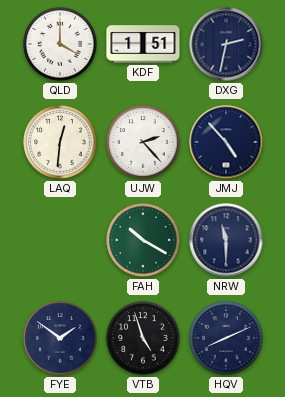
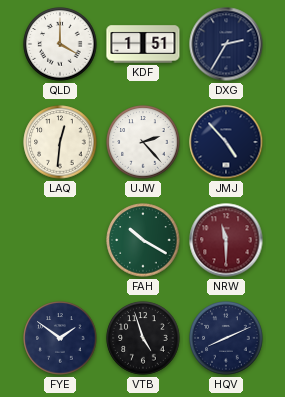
DXG: 2:32 -> 2:35
NRW dial: navy -> burgundy
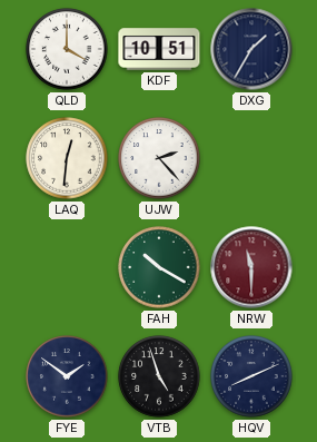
KDF: 1:51 -> 10:51
DXG: 2:35 -> 1:35
JMJ: 4:53 -> none
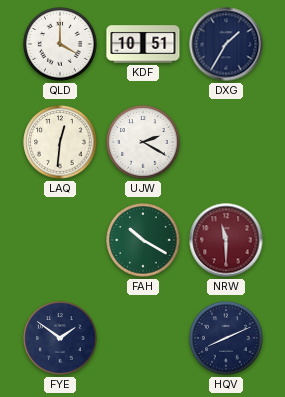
UJW: 2:23 -> 2:20
VTB: 4:57 -> none
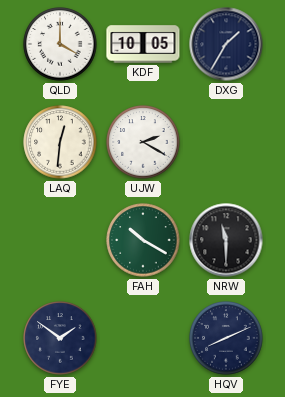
KDF: 10:51 -> 10:05
NRW dial: burgundy -> black
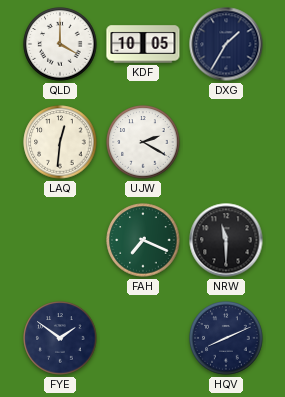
FAH: 10:20 -> 7:19
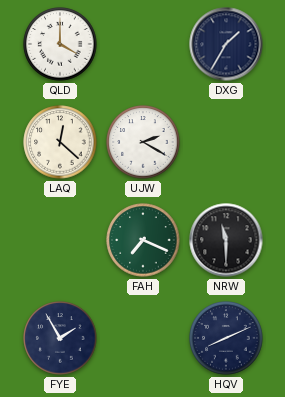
KDF: 10:05 -> none
LAQ: 12:31 -> 12:22
FYE: 1:51 -> 1:55
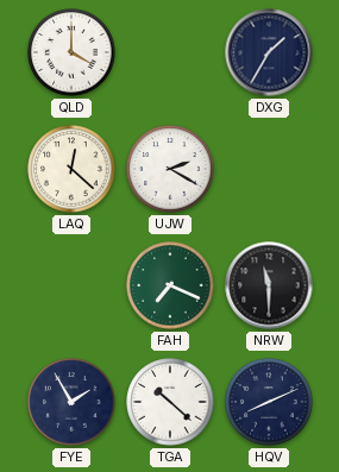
TGA: none -> 10:22
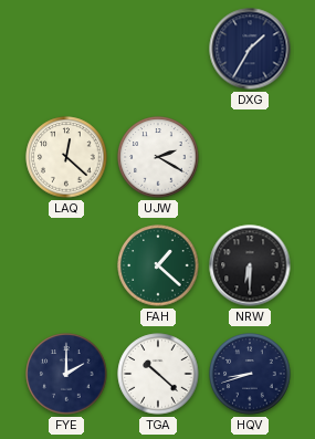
QLD: 4:00 -> none
FAH: 7:19 -> 1:22
NRW: 11:30 -> 6:30
FYE: 1:55 -> 2:00
HQV: 8:11 -> 8:42
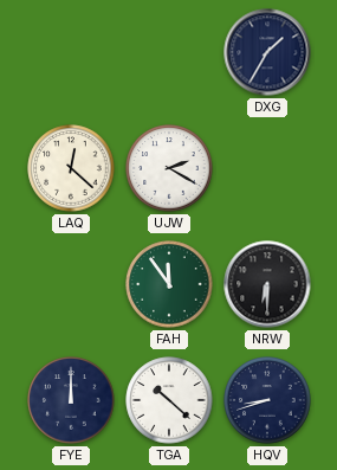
FAH: 1:22 -> 11:54
FYE: 2:00 -> 12:00
